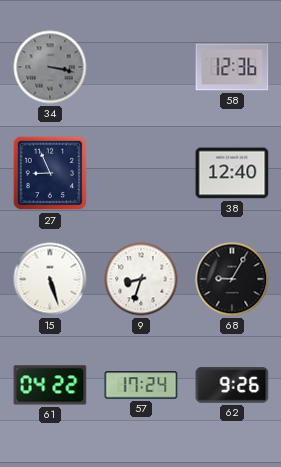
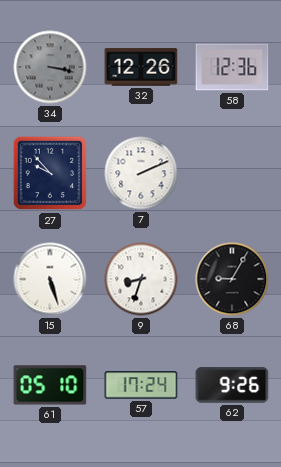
32: none -> 12:26
27: 8:56 -> 9:53
7: none -> 2:11
38: 12:40 -> none
61: 04:22 -> 05:10
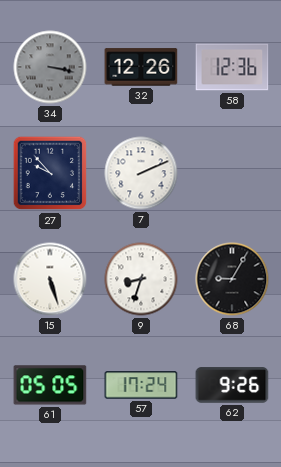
61: 05:10 -> 05:05
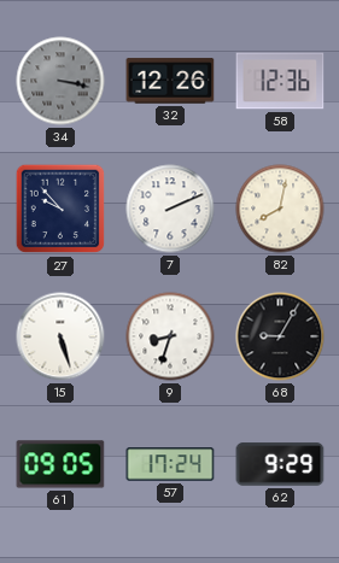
82: none -> 8:02
61: 05:05 -> 09:05
62: 9:26 -> 9:29
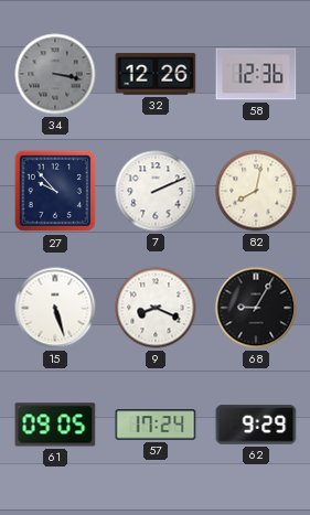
9: 8:33 -> 8:19
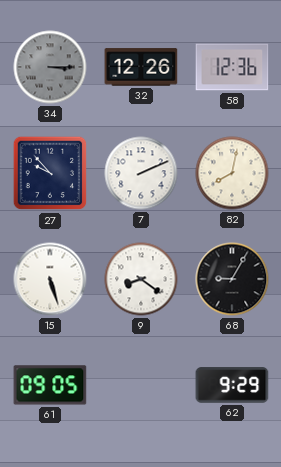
34: 3:17 -> 3:15
9: 8:19 -> 8:21
57: 17:24 -> none
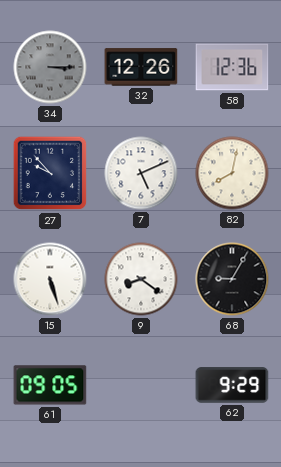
7: 2:11 -> 5:11
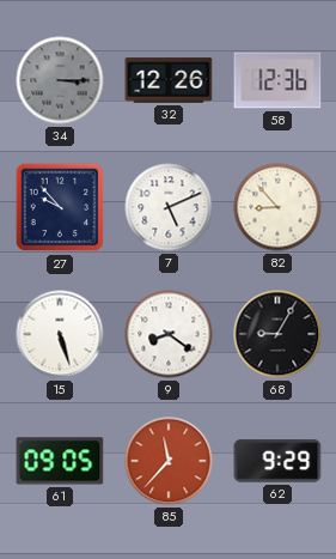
82: 8:02 -> 8:53
85: none -> 11:37
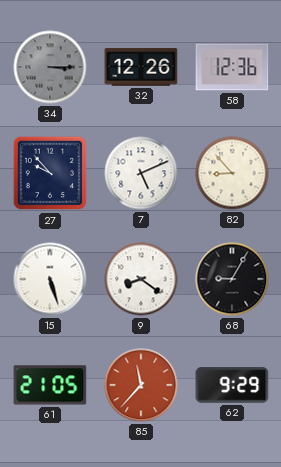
61: 09:05 -> 21:05
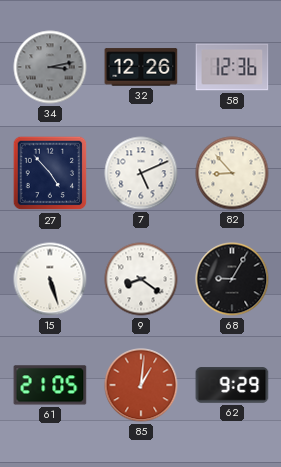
34: 3:15 -> 3:13
27: 9:53 -> 4:53
85: 11:37 -> 1:01
